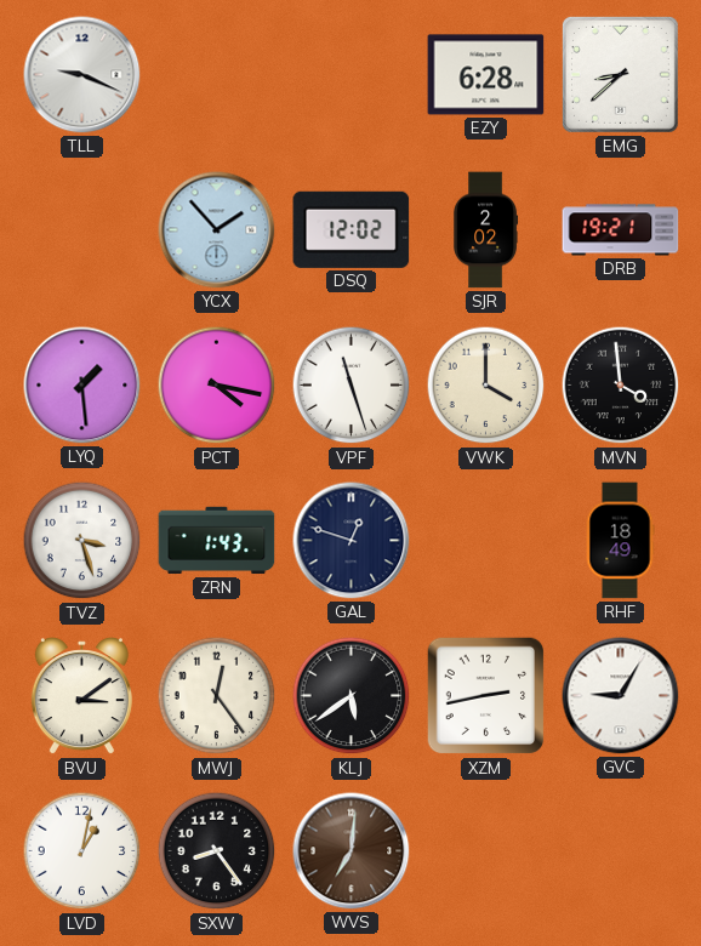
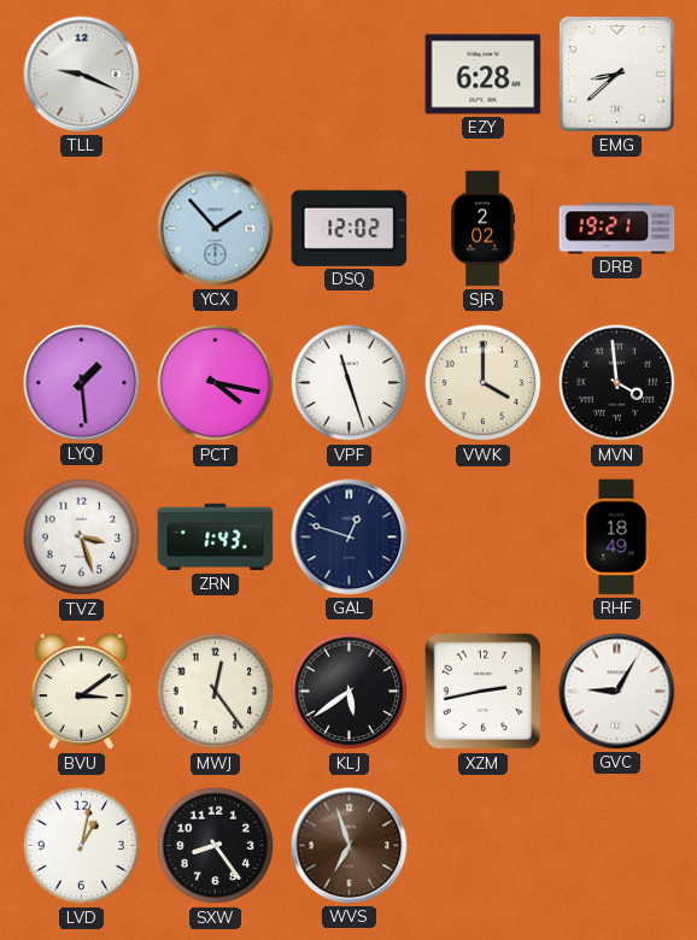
WVS: 7:01 -> 6:57
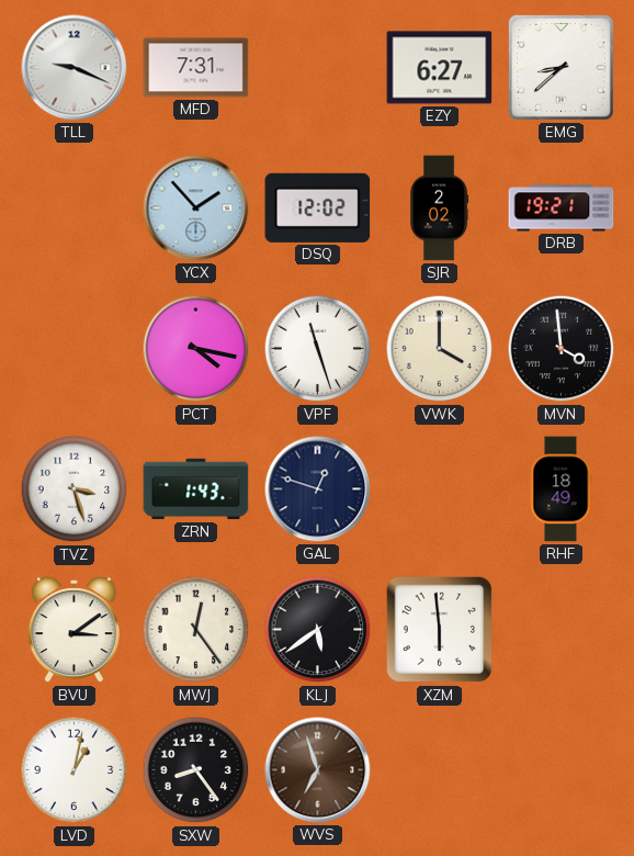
MFD: none -> 7:31
EZY: 6:28 -> 6:27
LYQ: 1:29 -> none
XZM: 2:43 -> 5:59
GVC: 9:05 -> none
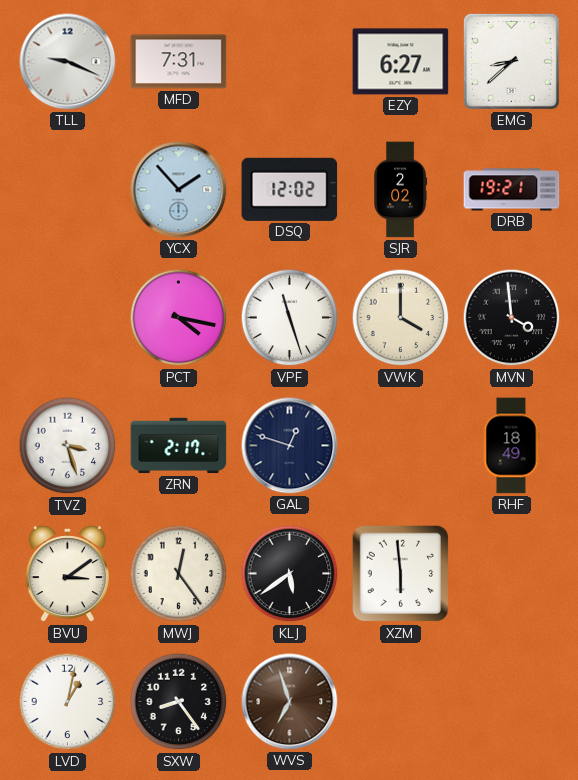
ZRN: 1:43 -> 2:17
